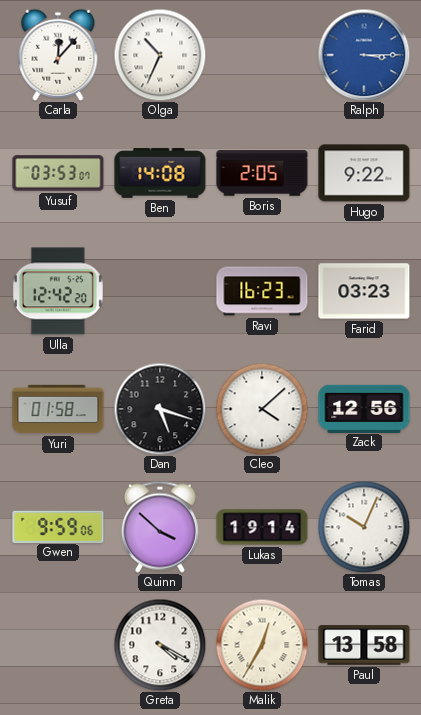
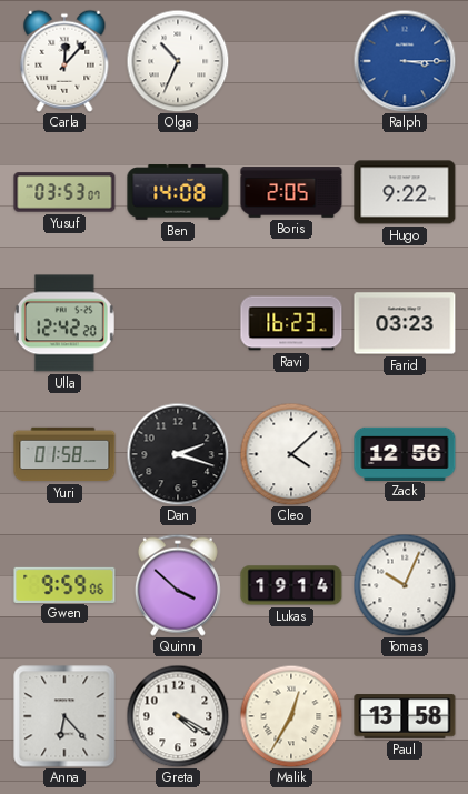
Dan: 5:18 -> 2:18
Anna: none -> 6:23
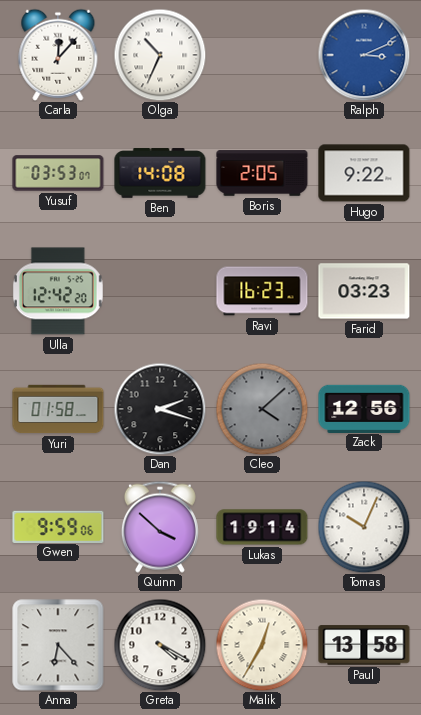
Ralph: 3:15 -> 3:11
Cleo dial: white -> grey
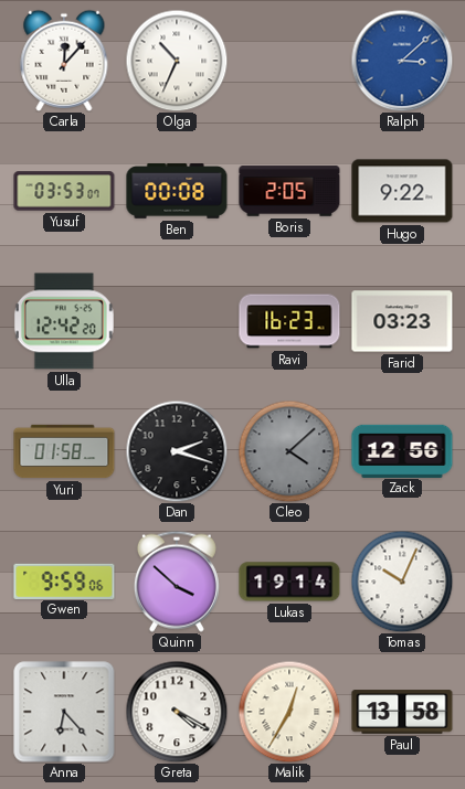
Ralph: 3:11 -> 3:08
Ben: 14:08 -> 00:08
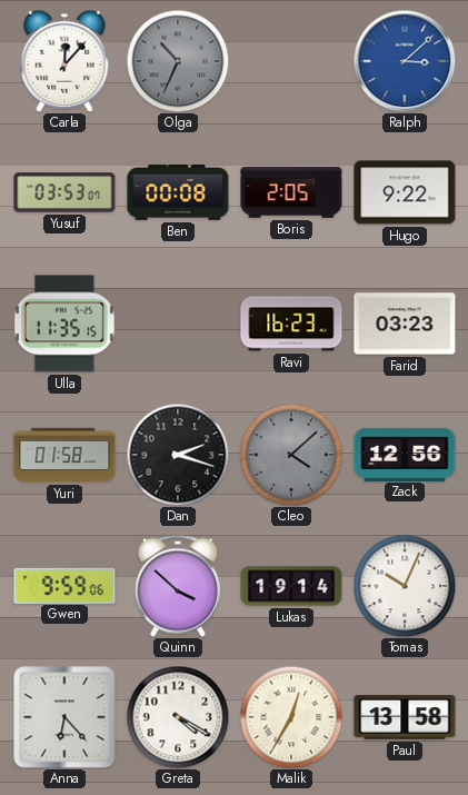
Olga dial: white -> grey
Ulla: 12:42 -> 11:35
